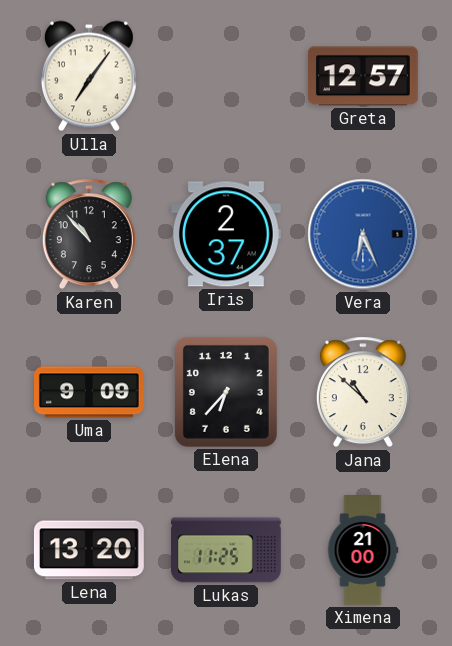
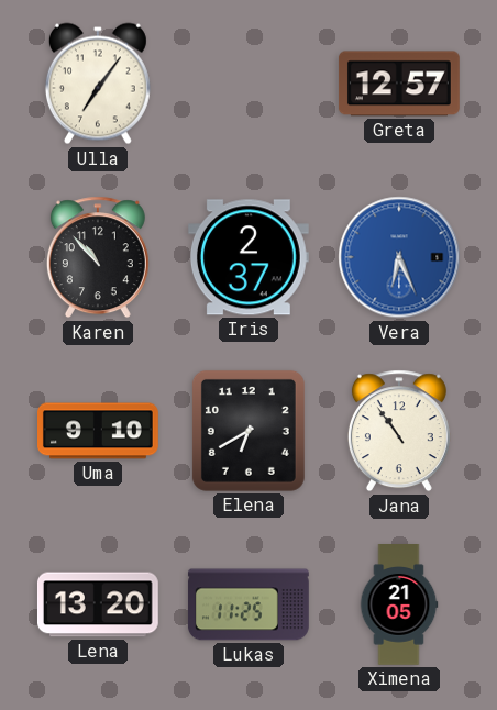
Uma: 9:09 -> 9:10
Elena: 6:37 -> 6:40
Jana: 10:52 -> 10:54
Ximena: 21:00 -> 21:05
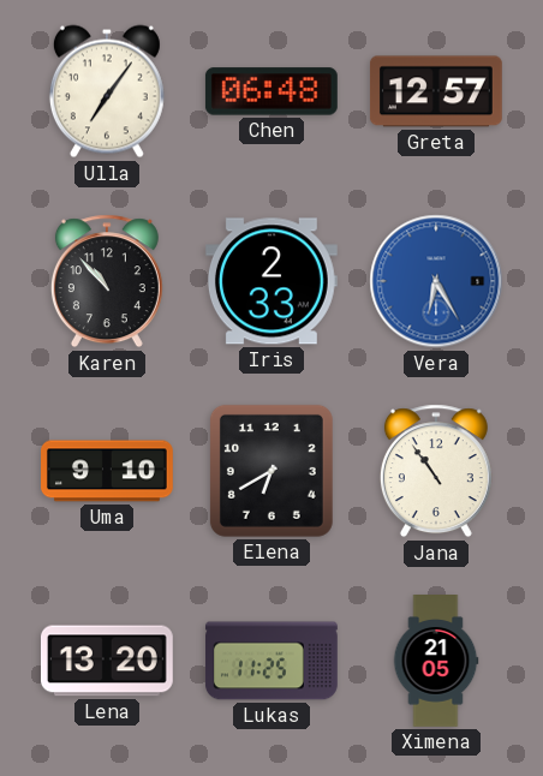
Chen: none -> 06:48
Iris: 2:37 -> 2:33
Vera: 6:26 -> 6:25
